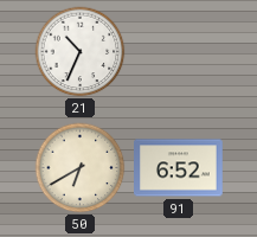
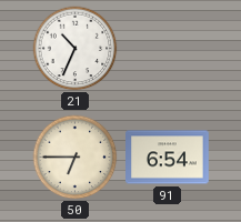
50: 6:40 -> 6:45
91: 6:52 -> 6:54
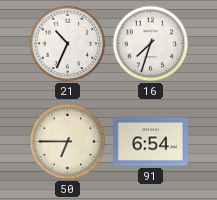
16: none -> 7:33
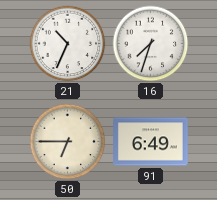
91: 6:54 -> 6:49
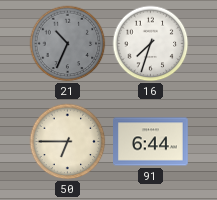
21 dial: white -> grey
91: 6:49 -> 6:44
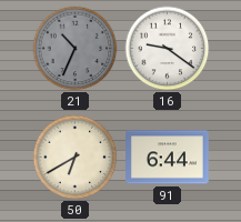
16: 7:33 -> 9:21
50: 6:45 -> 6:40
